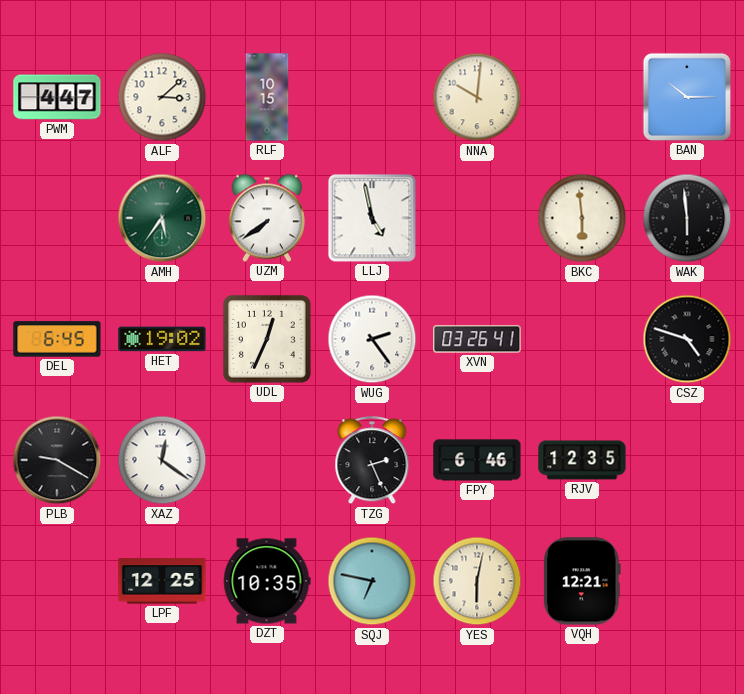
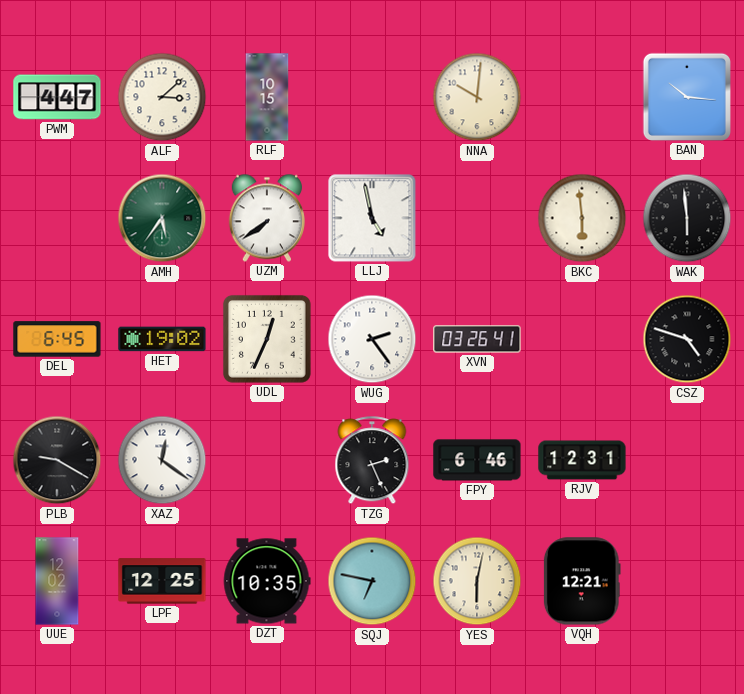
BAN: 10:15 -> 10:16
RJV: 12:35 -> 12:31
UUE: none -> 12:02
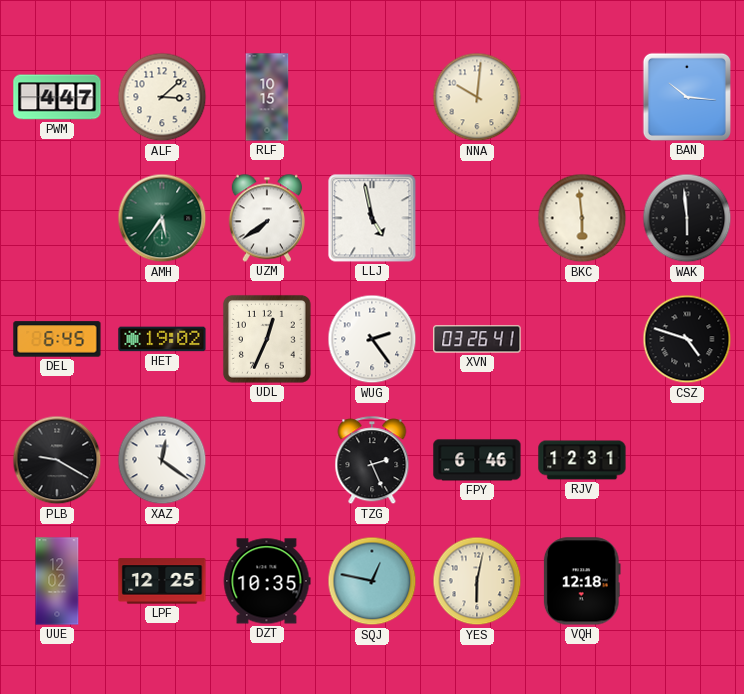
SQJ: 6:47 -> 12:47
VQH: 12:21 -> 12:18
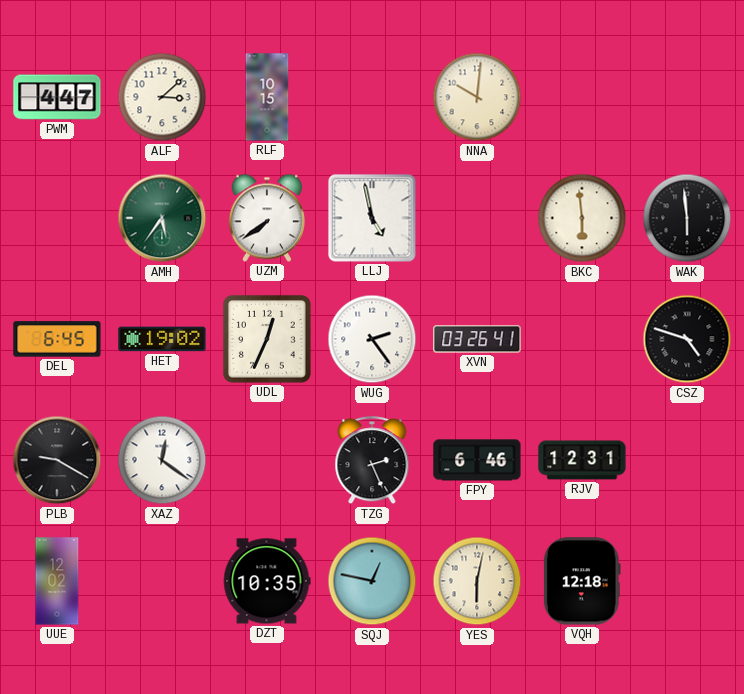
BAN: 10:16 -> none
LPF: 12:25 -> none
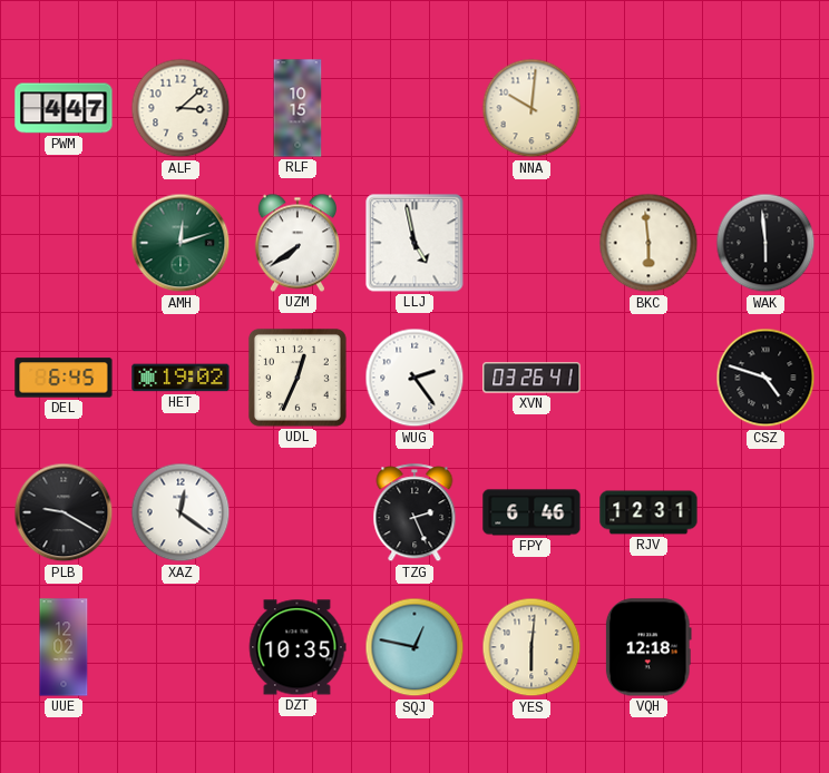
AMH: 5:36 -> 12:12
YES: 6:02 -> 6:01
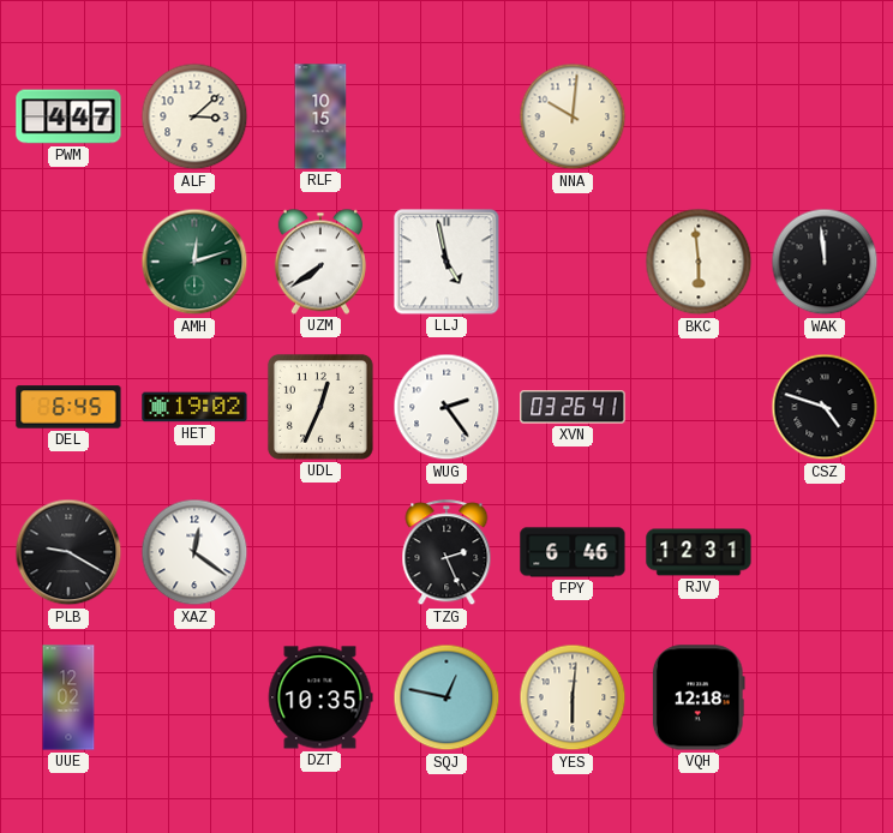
WAK: 5:59 -> 11:59
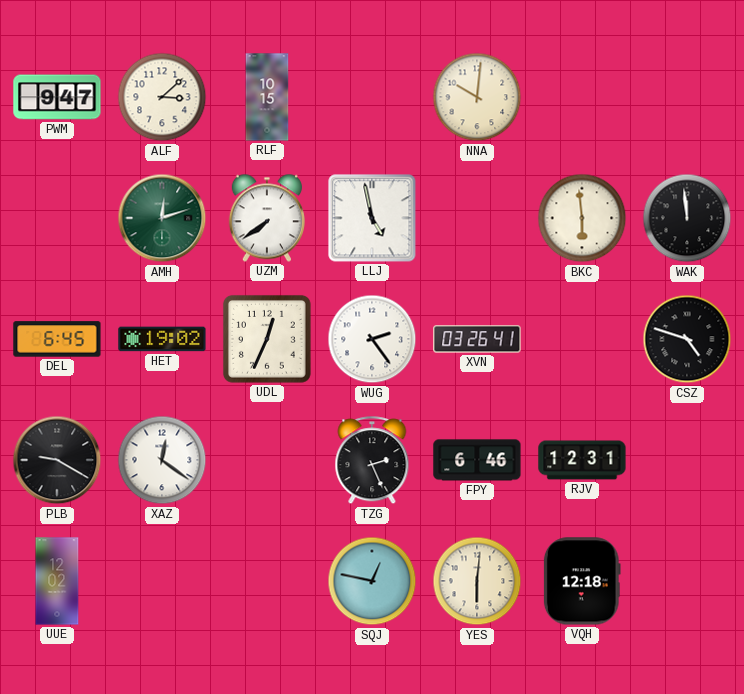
PWM: 4:47 -> 9:47
DZT: 10:35 -> none
